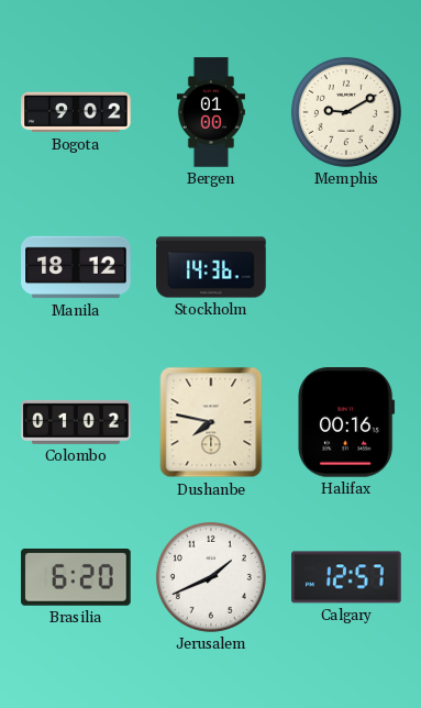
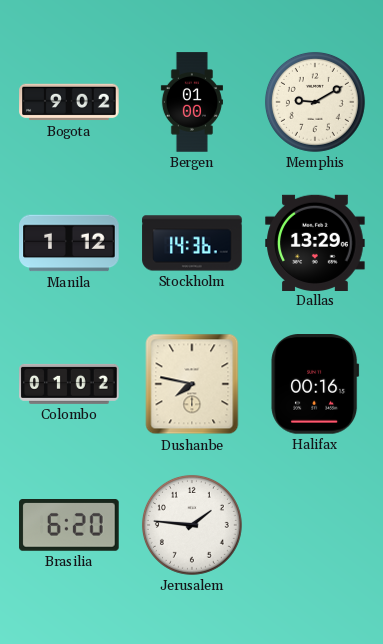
Manila: 18:12 -> 1:12
Dallas: none -> 13:29
Jerusalem: 1:41 -> 1:46
Calgary: 12:57 -> none
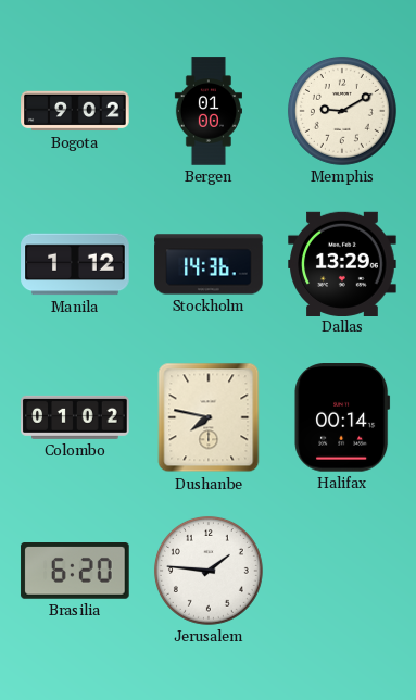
Halifax: 00:16 -> 00:14
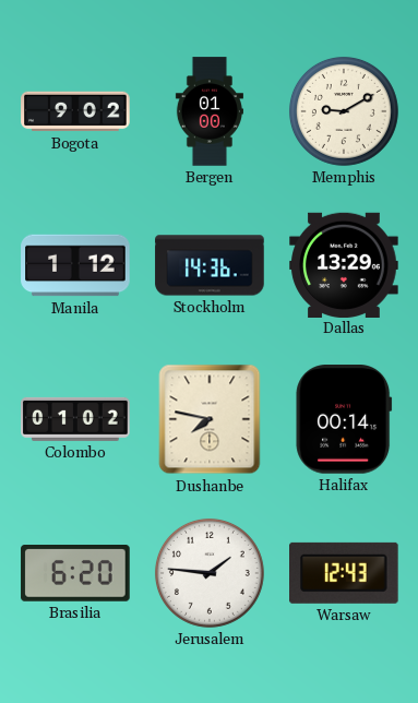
Warsaw: none -> 12:43
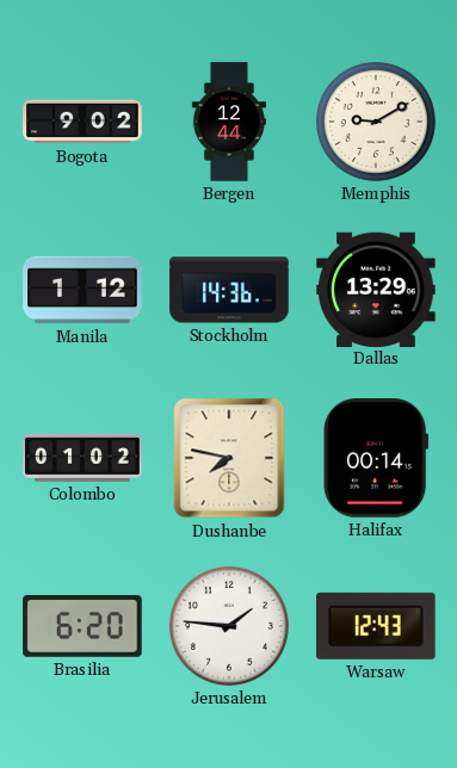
Bergen: 01:00 -> 12:44
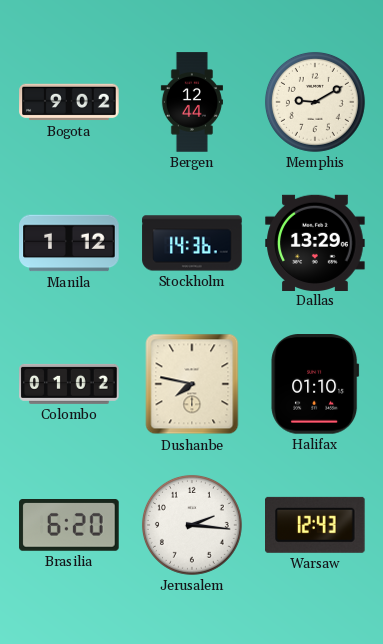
Halifax: 00:14 -> 01:10
Jerusalem: 1:46 -> 2:16
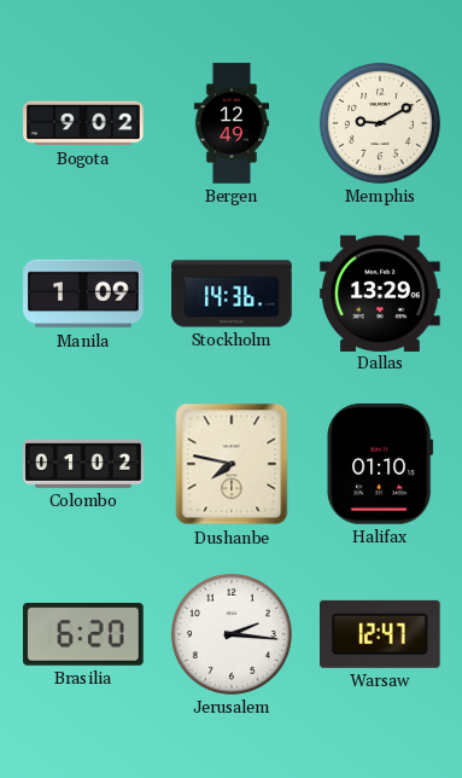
Bergen: 12:44 -> 12:49
Manila: 1:12 -> 1:09
Warsaw: 12:43 -> 12:47
